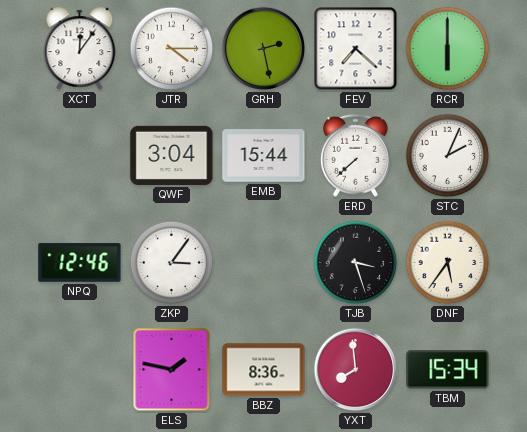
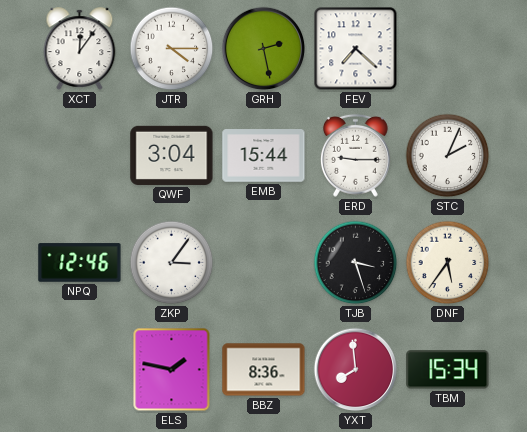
RCR: 6:00 -> none
ERD: 7:38 -> 9:15
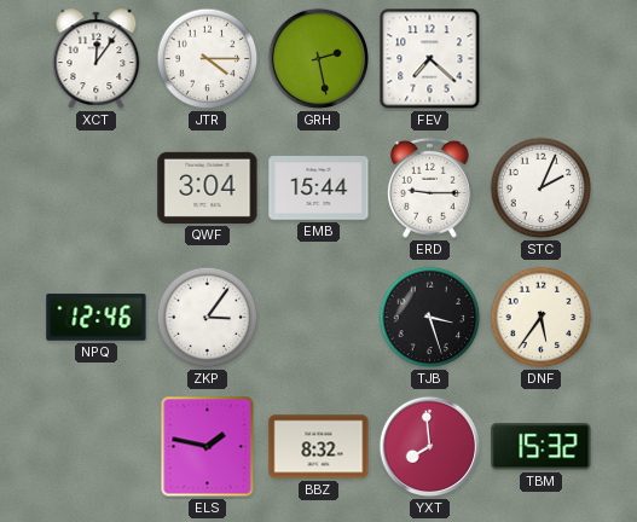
BBZ: 8:36 -> 8:32
TBM: 15:34 -> 15:32
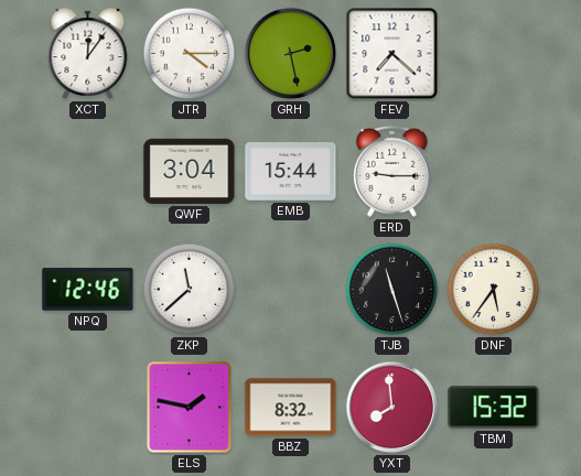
STC: 2:04 -> none
ZKP: 3:06 -> 11:38
TJB: 3:27 -> 11:27
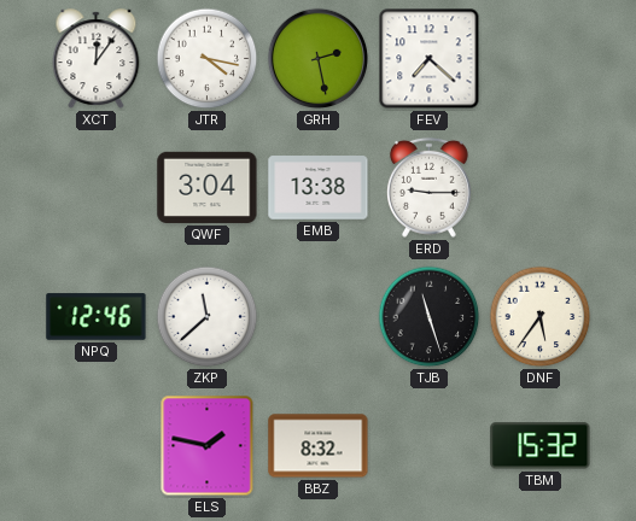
JTR: 4:15 -> 4:17
EMB: 15:44 -> 13:38
YXT: 7:59 -> none
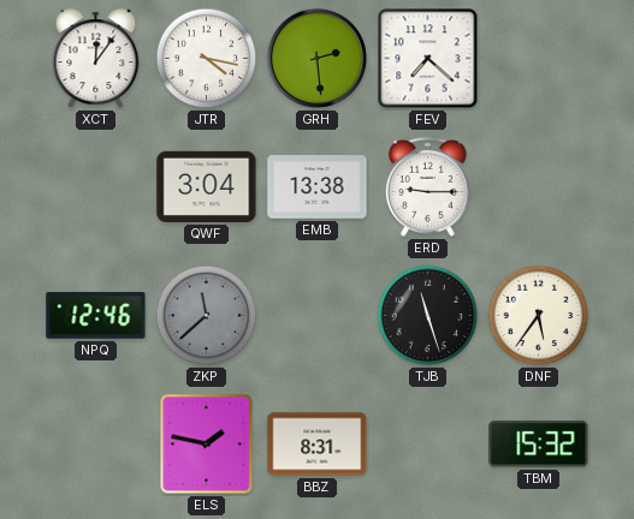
GRH: 2:28 -> 2:29
ZKP dial: white -> grey
BBZ: 8:32 -> 8:31
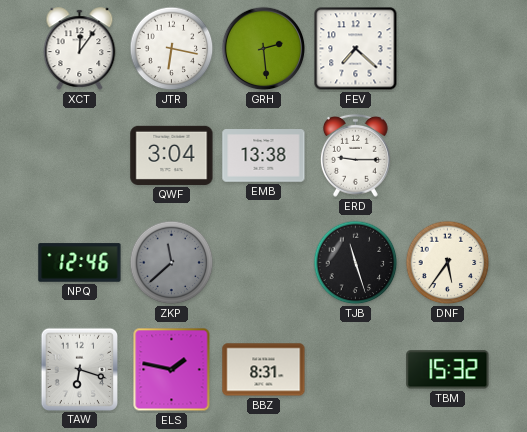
JTR: 4:17 -> 6:17
TAW: none -> 6:18
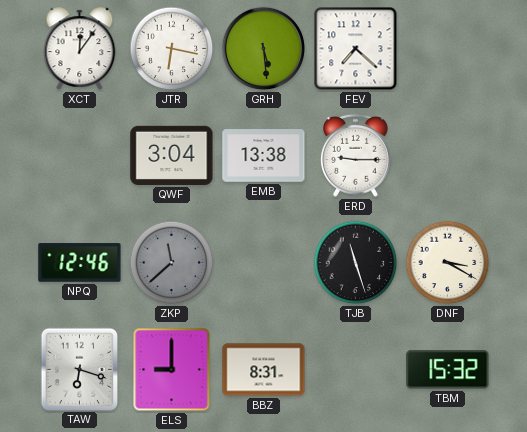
GRH: 2:29 -> 5:29
DNF: 5:36 -> 3:20
ELS: 1:47 -> 9:00
